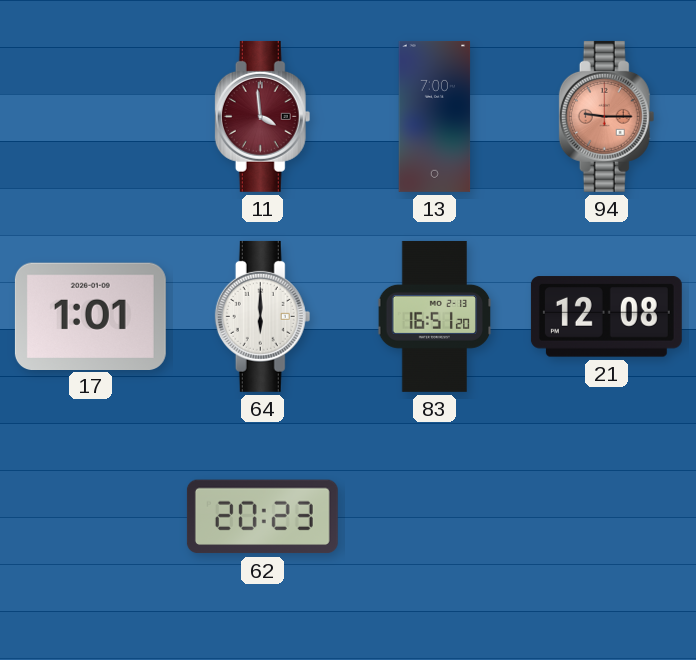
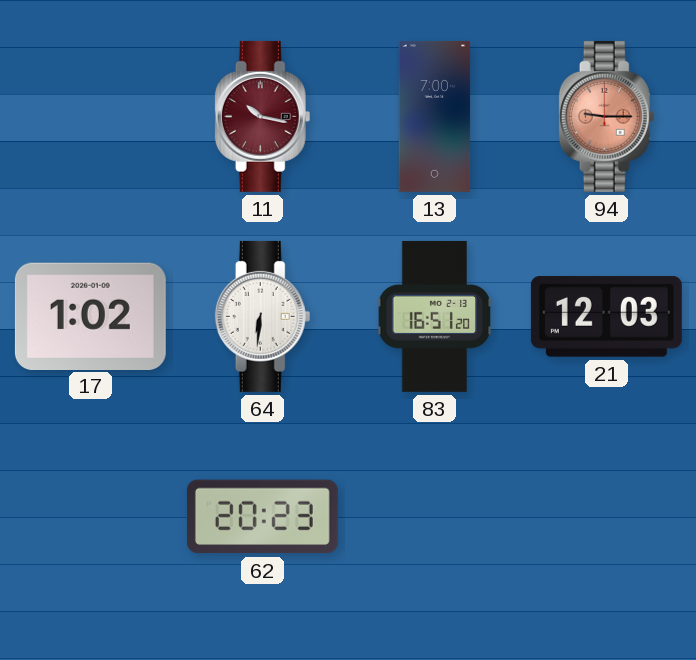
11: 3:59 -> 10:17
17: 1:01 -> 1:02
64: 6:00 -> 6:31
21: 12:08 -> 12:03
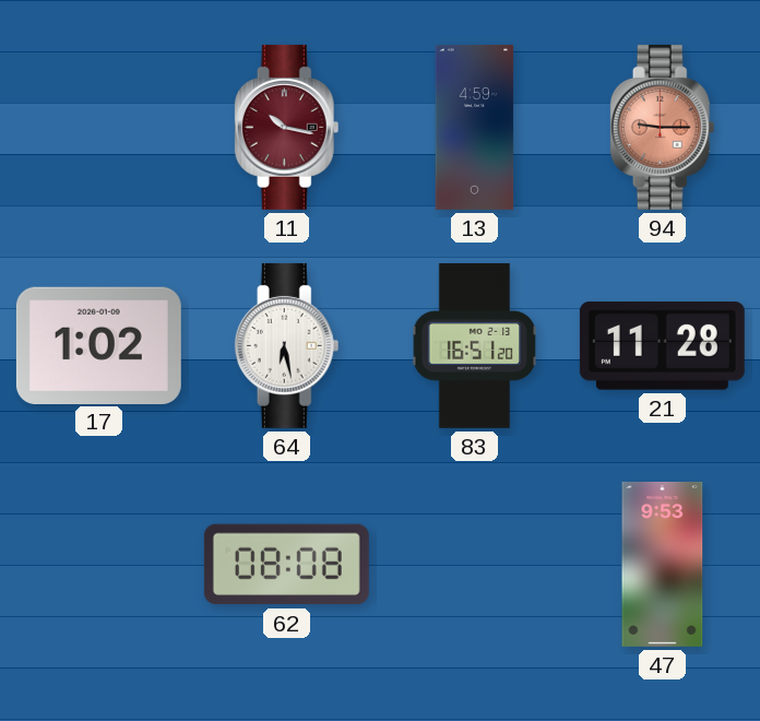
13: 7:00 -> 4:59
64: 6:31 -> 6:28
21: 12:03 -> 11:28
62: 20:23 -> 08:08
47: none -> 9:53
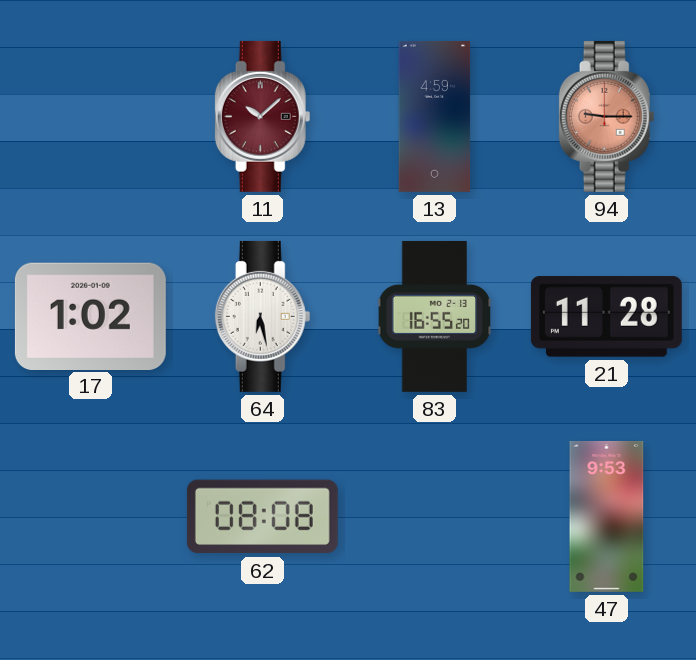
11: 10:17 -> 10:08
83: 16:51 -> 16:55
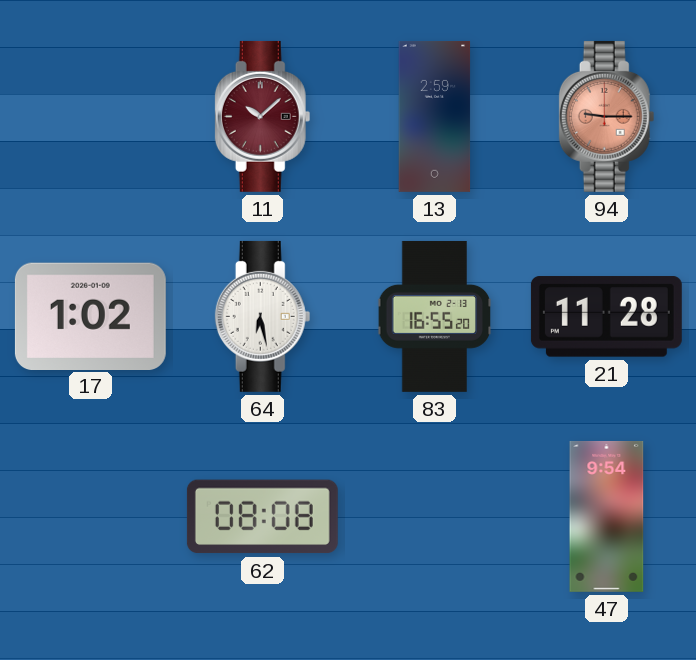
13: 4:59 -> 2:59
47: 9:53 -> 9:54
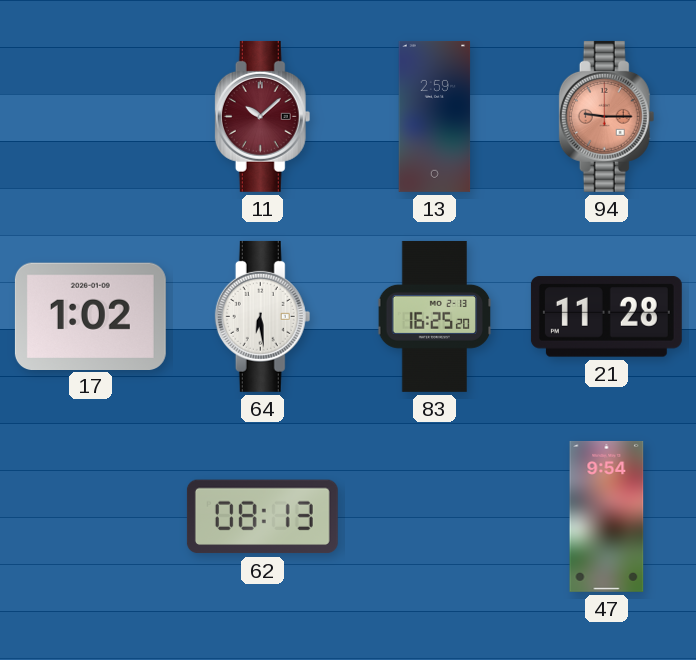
64: 6:28 -> 6:29
83: 16:55 -> 16:25
62: 08:08 -> 08:13
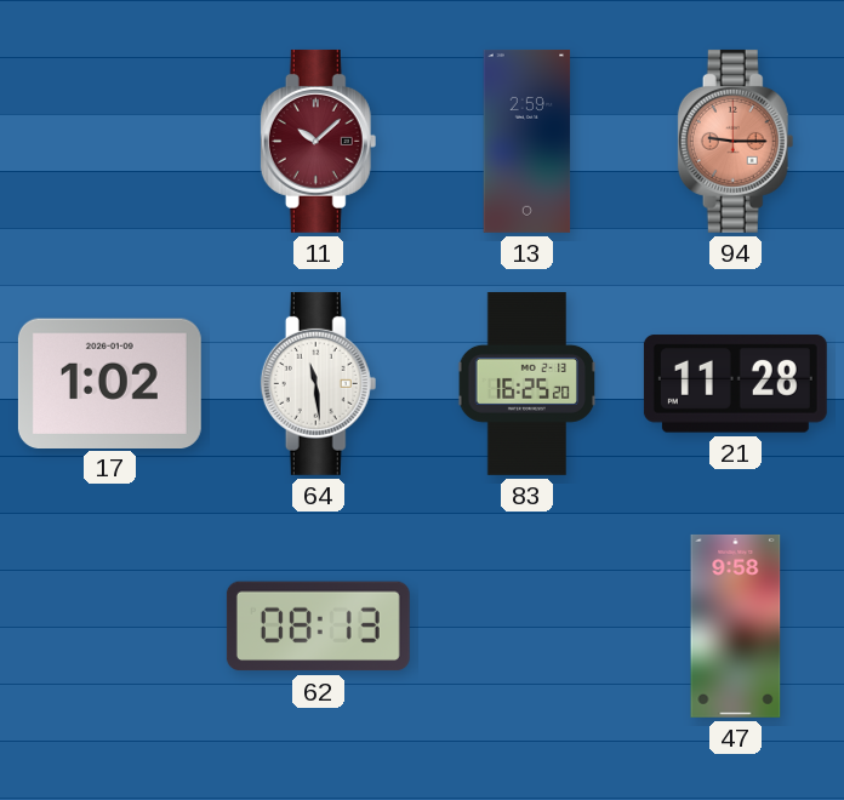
64: 6:29 -> 11:29
47: 9:54 -> 9:58
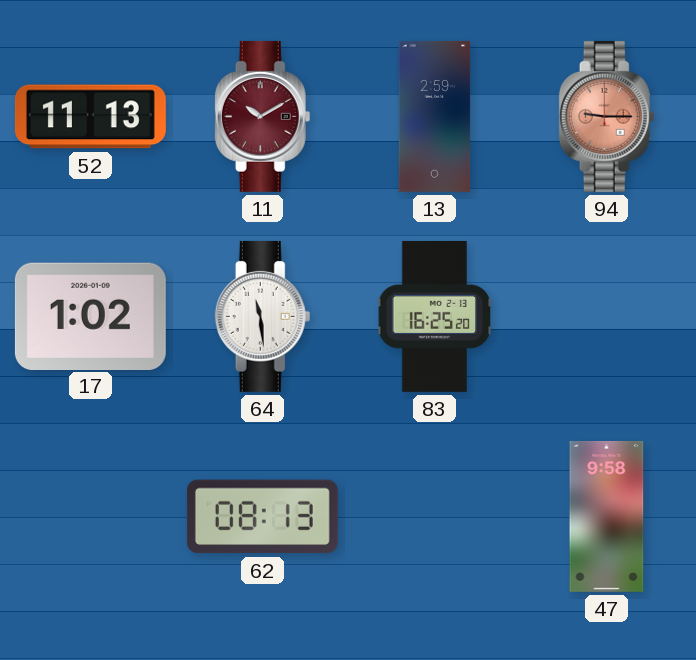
52: none -> 11:13
11: 10:08 -> 10:10
21: 11:28 -> none
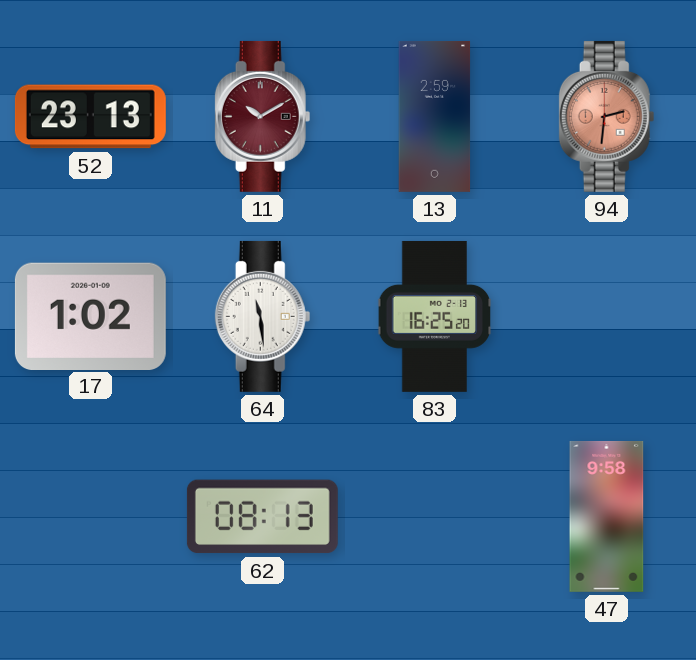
52: 11:13 -> 23:13
94: 9:15 -> 2:31
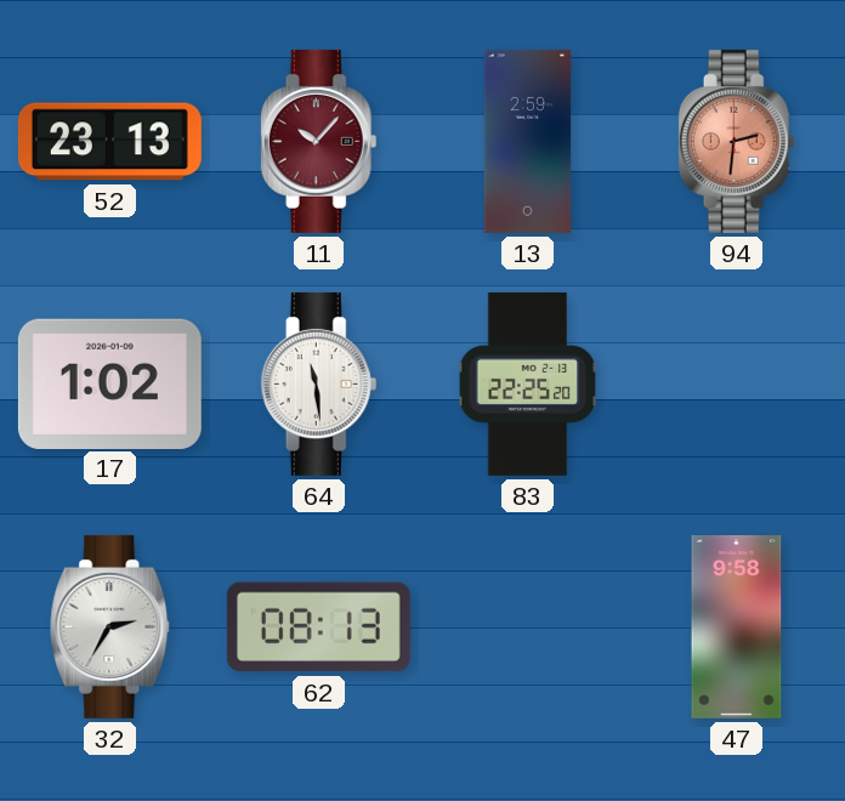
11: 10:10 -> 10:07
83: 16:25 -> 22:25
32: none -> 2:35
